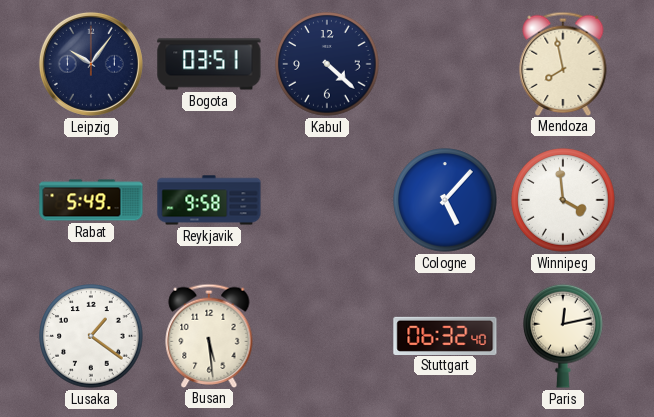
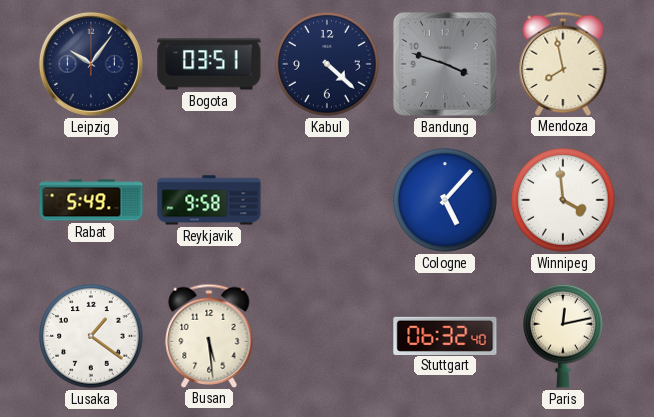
Bandung: none -> 3:48
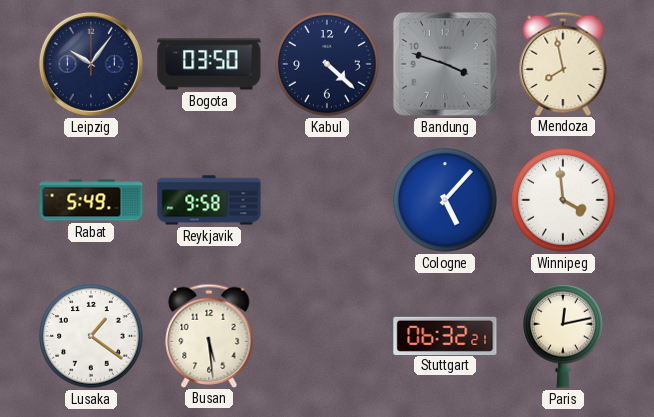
Bogota: 03:51 -> 03:50
Stuttgart: 06:32:40 -> 06:32:21
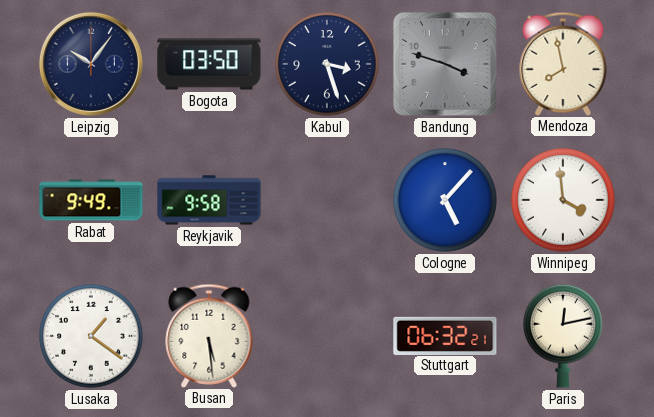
Kabul: 4:22 -> 3:27
Rabat: 5:49 -> 9:49
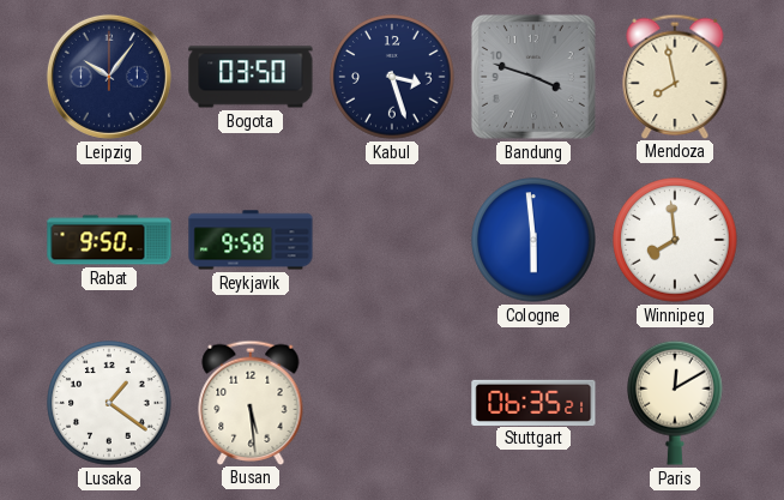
Rabat: 9:49 -> 9:50
Cologne: 5:07 -> 5:59
Winnipeg: 3:59 -> 7:59
Stuttgart: 06:32 -> 06:35
Paris: 12:13 -> 12:10
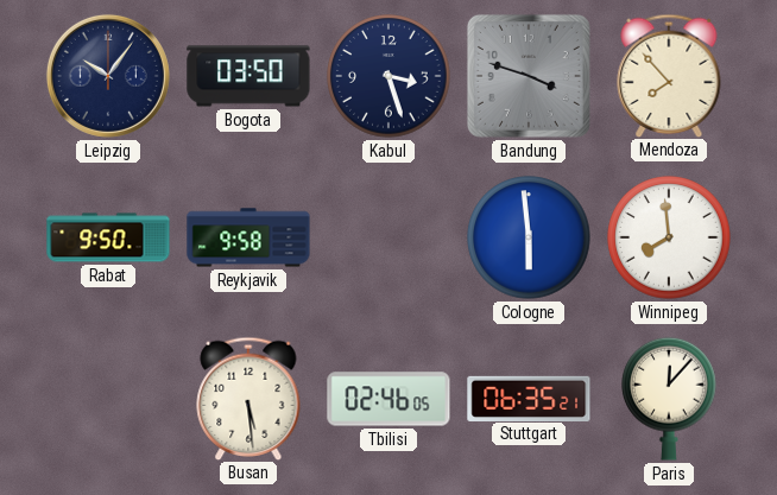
Mendoza: 7:58 -> 7:53
Lusaka: 1:21 -> none
Tbilisi: none -> 02:46
Paris: 12:10 -> 12:07
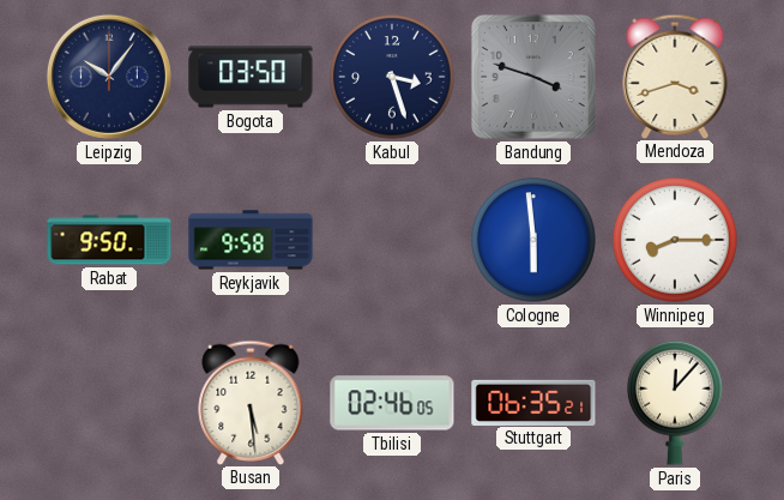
Mendoza: 7:53 -> 3:42
Winnipeg: 7:59 -> 8:15
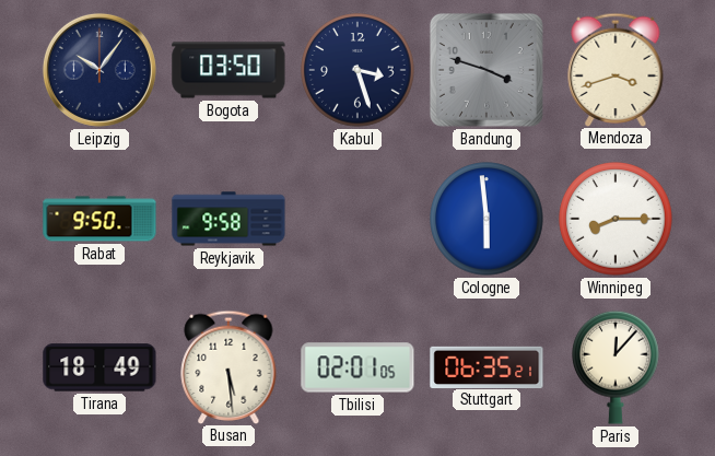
Tirana: none -> 18:49
Tbilisi: 02:46 -> 02:01
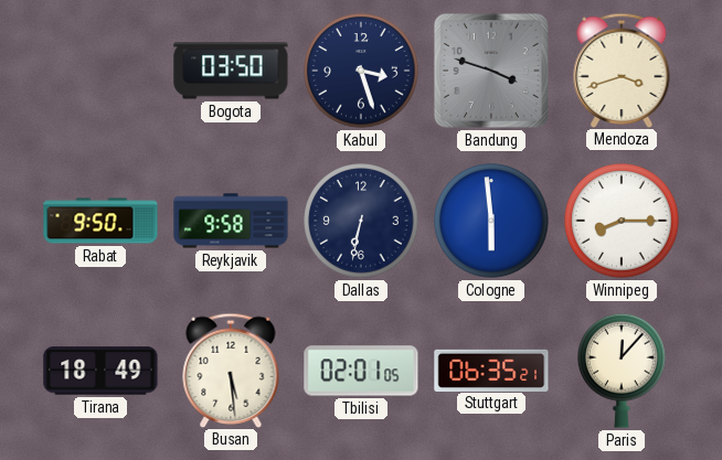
Leipzig: 10:06 -> none
Dallas: none -> 6:32
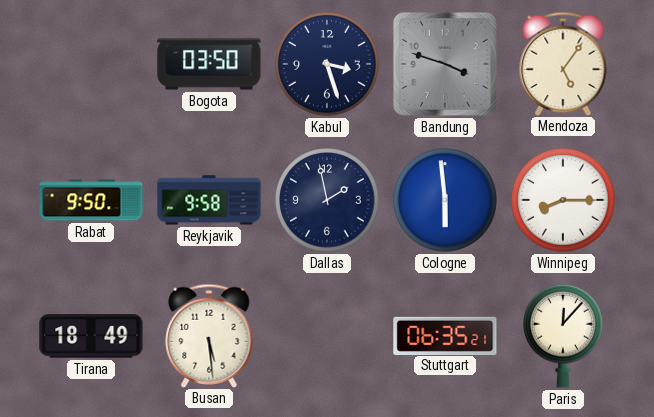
Mendoza: 3:42 -> 5:06
Dallas: 6:32 -> 1:58
Tbilisi: 02:01 -> none
